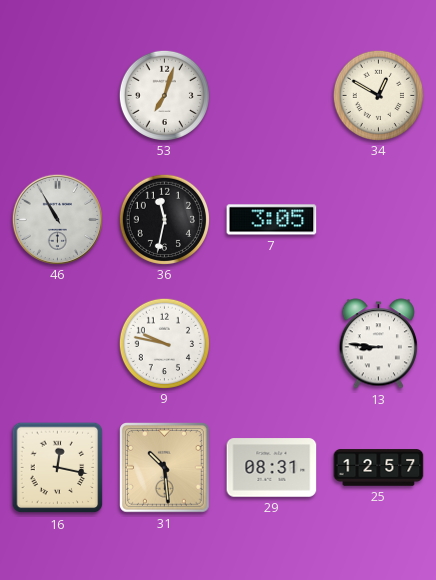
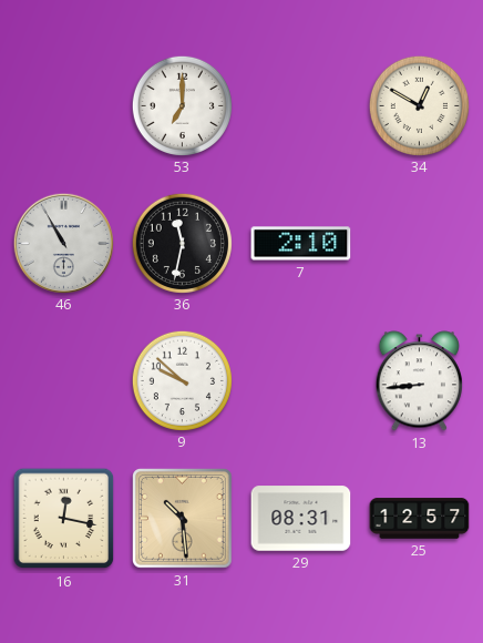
53: 7:03 -> 7:00
7: 3:05 -> 2:10
9: 9:47 -> 9:52
13: 8:46 -> 8:44
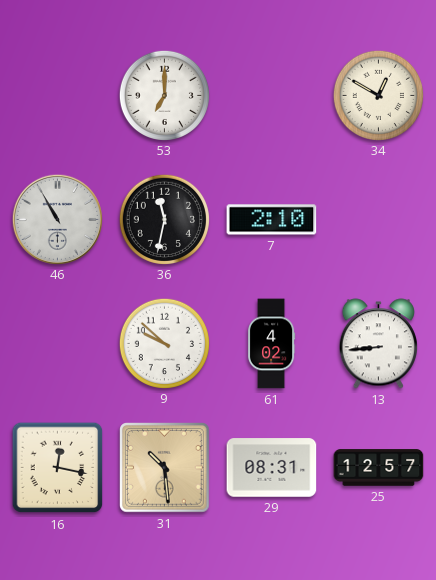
61: none -> 4:02
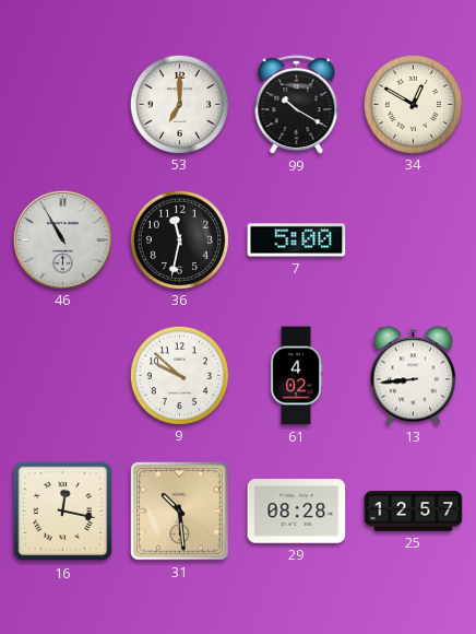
99: none -> 10:20
7: 2:10 -> 5:00
29: 08:31 -> 08:28
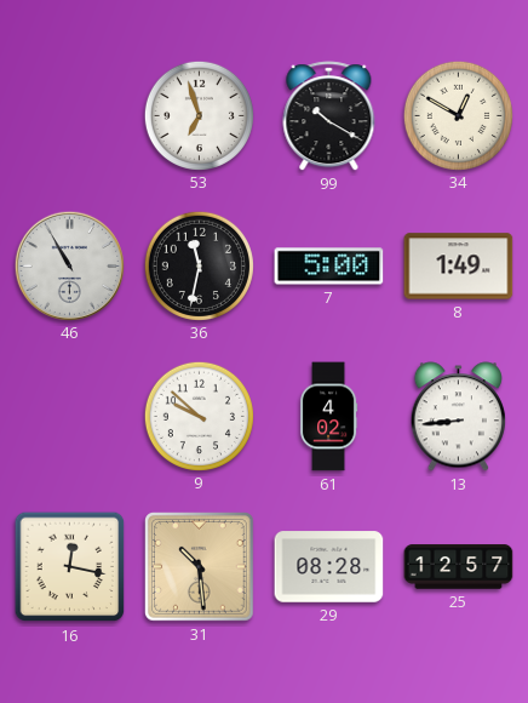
53: 7:00 -> 6:57
8: none -> 1:49
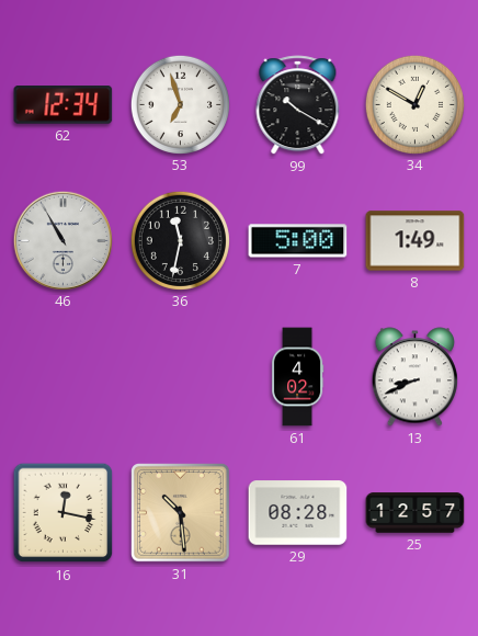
62: none -> 12:34
9: 9:52 -> none
13: 8:44 -> 8:41
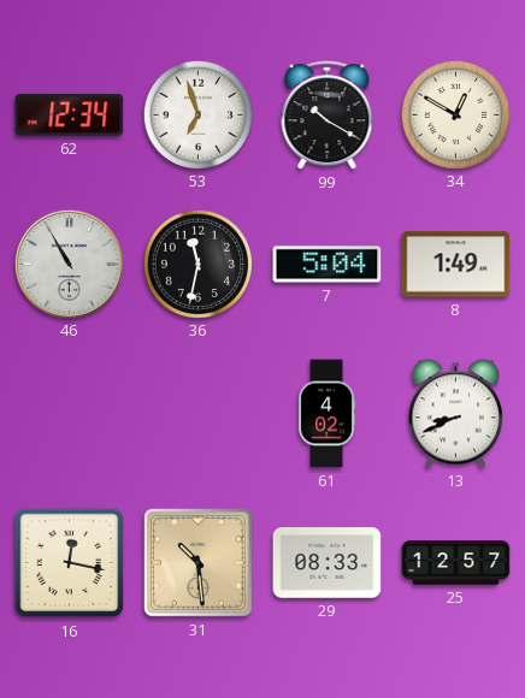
7: 5:00 -> 5:04
29: 08:28 -> 08:33
